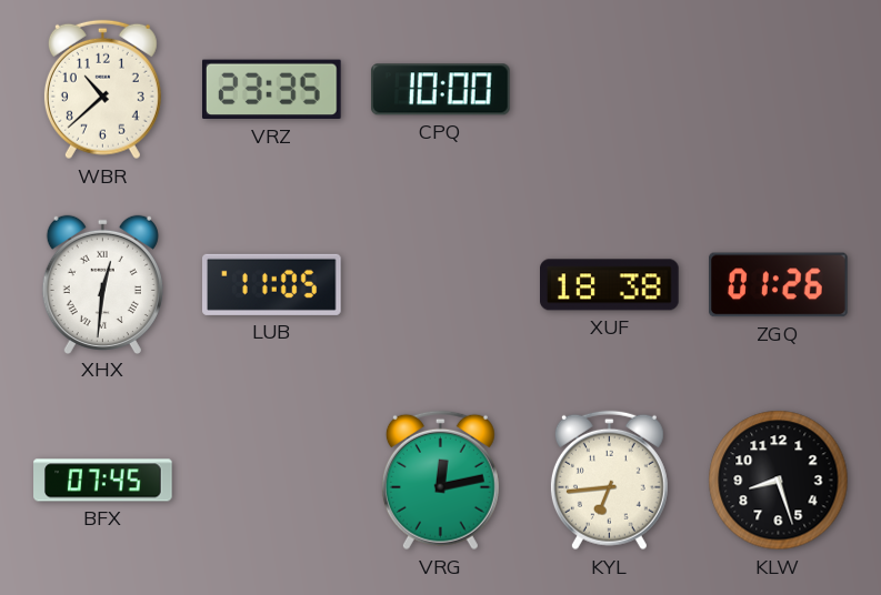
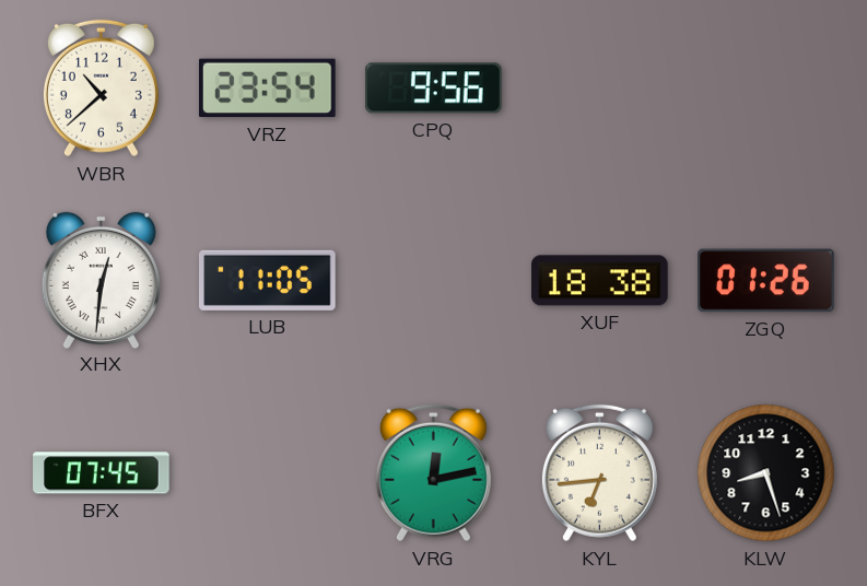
VRZ: 23:35 -> 23:54
CPQ: 10:00 -> 9:56
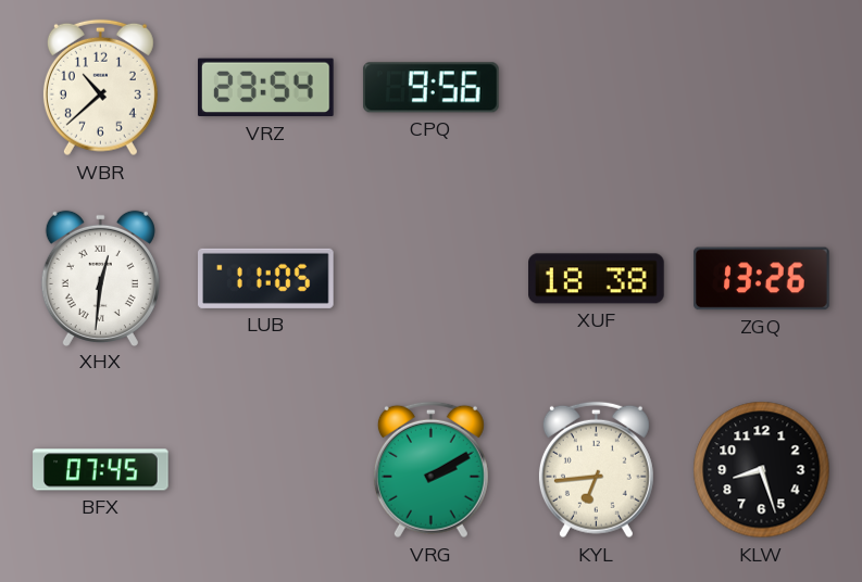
ZGQ: 01:26 -> 13:26
VRG: 12:13 -> 2:10
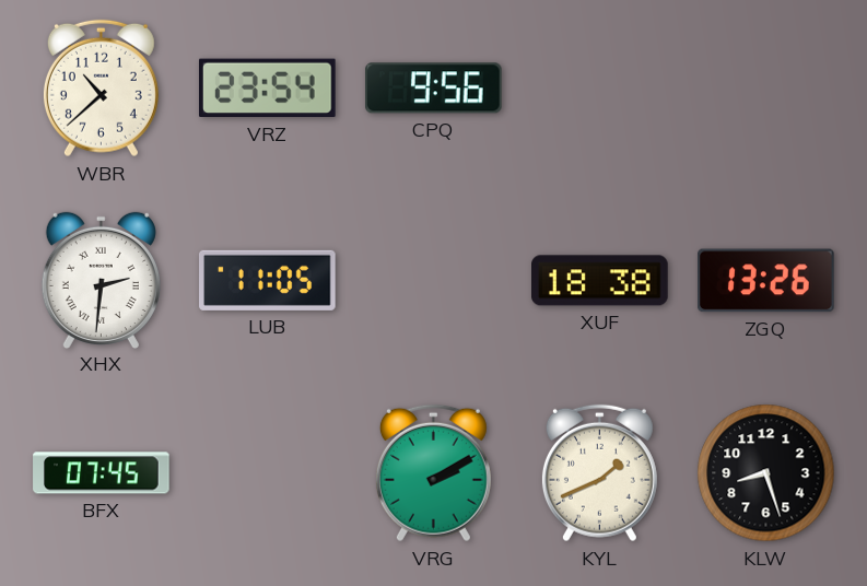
XHX: 12:31 -> 2:31
KYL: 6:44 -> 1:41
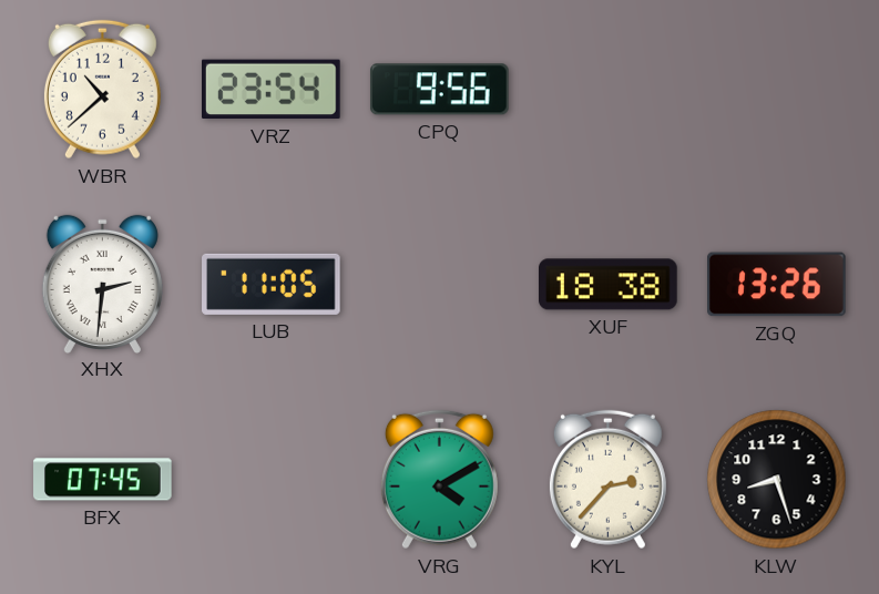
VRG: 2:10 -> 4:10
KYL: 1:41 -> 2:37
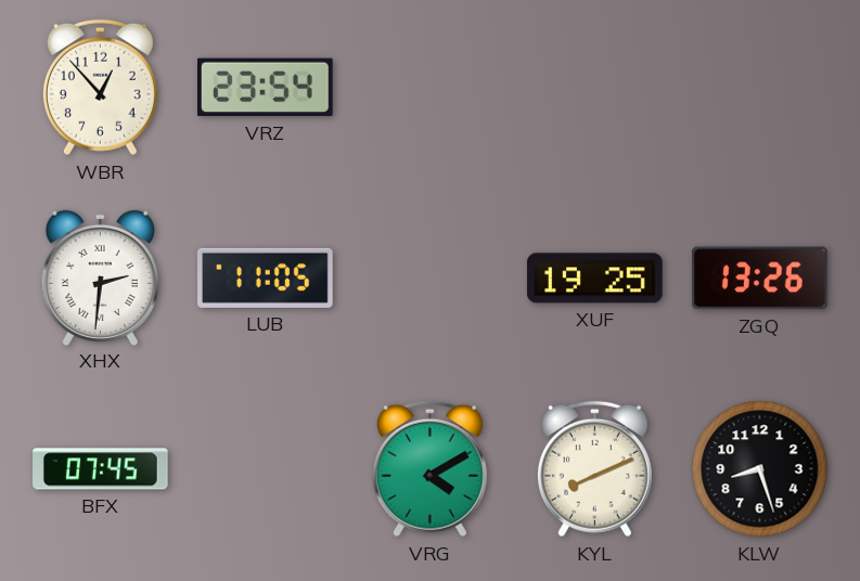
WBR: 10:38 -> 12:53
CPQ: 9:56 -> none
XUF: 18:38 -> 19:25
KYL: 2:37 -> 8:11
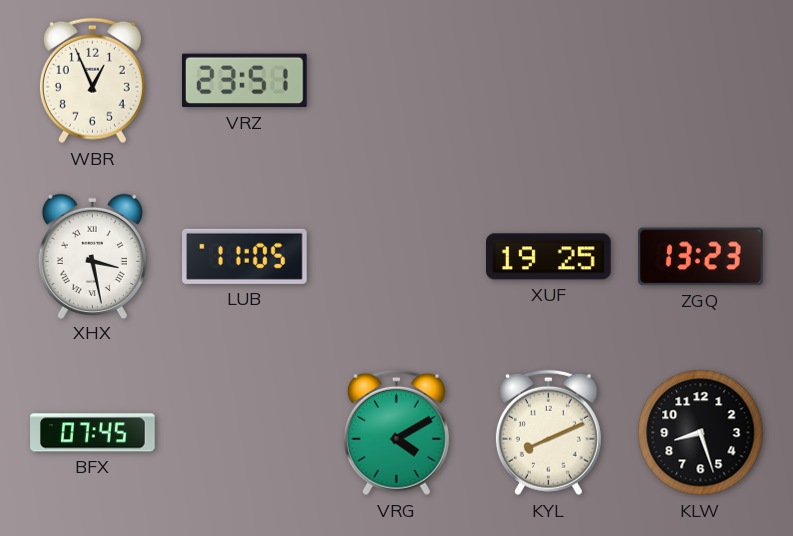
WBR: 12:53 -> 12:56
VRZ: 23:54 -> 23:51
XHX: 2:31 -> 3:28
ZGQ: 13:26 -> 13:23
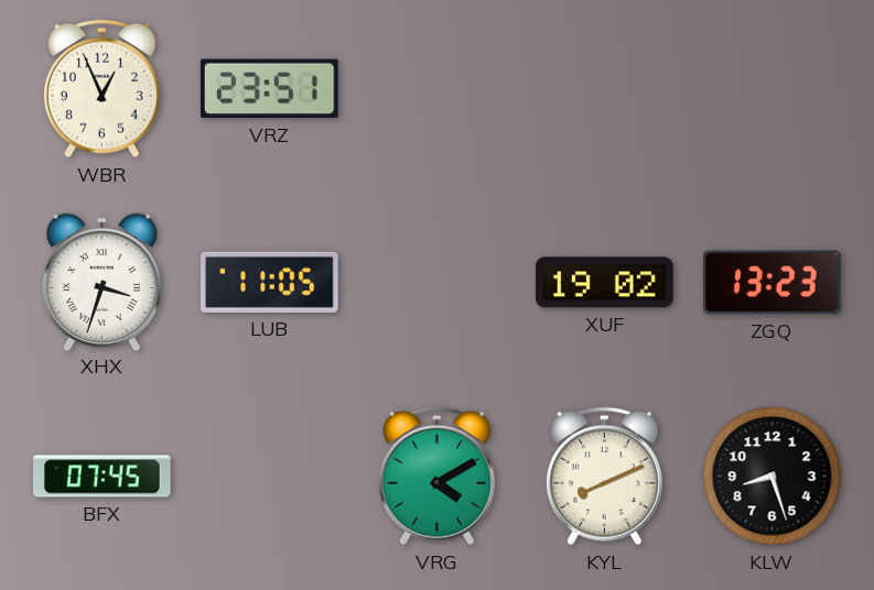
XHX: 3:28 -> 3:33
XUF: 19:25 -> 19:02
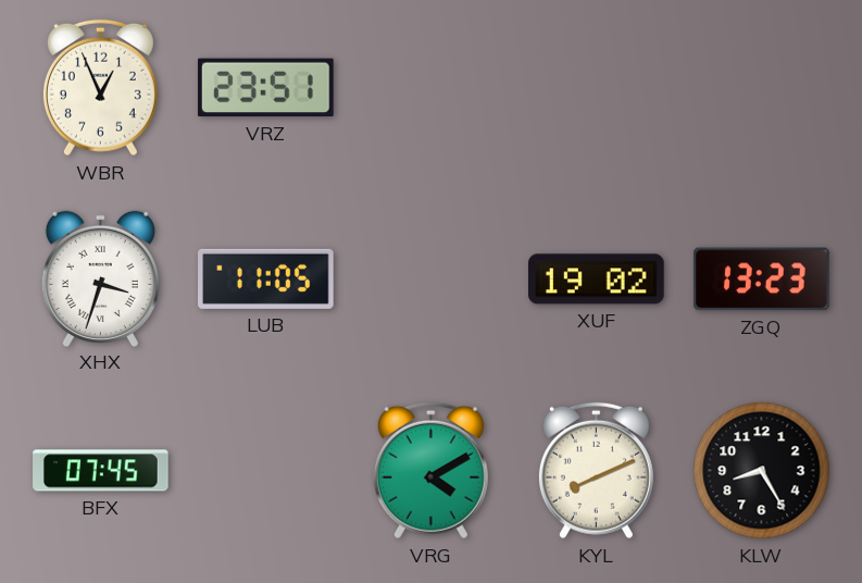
KLW: 8:27 -> 8:25
